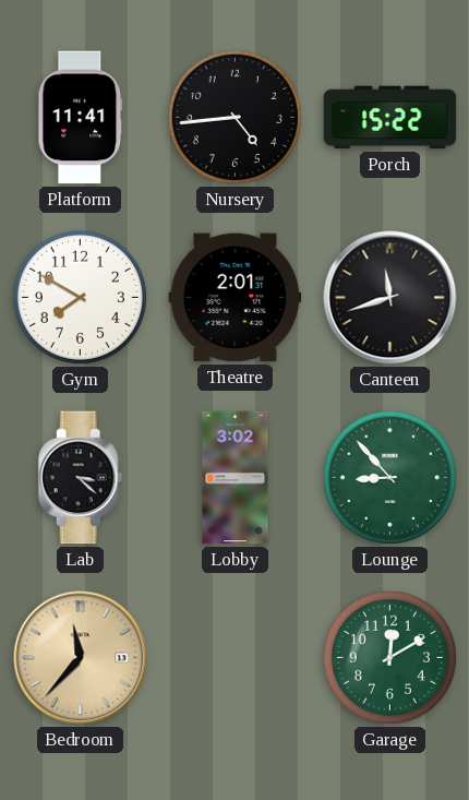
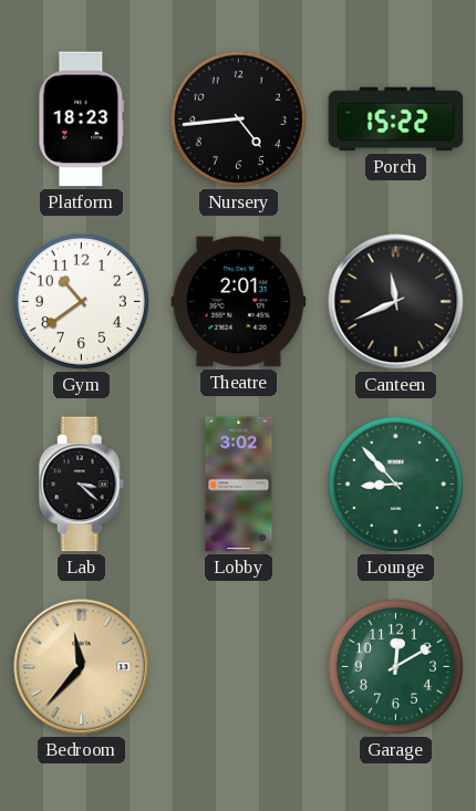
Platform: 11:41 -> 18:23
Gym: 7:50 -> 10:39
Canteen: 11:42 -> 11:41
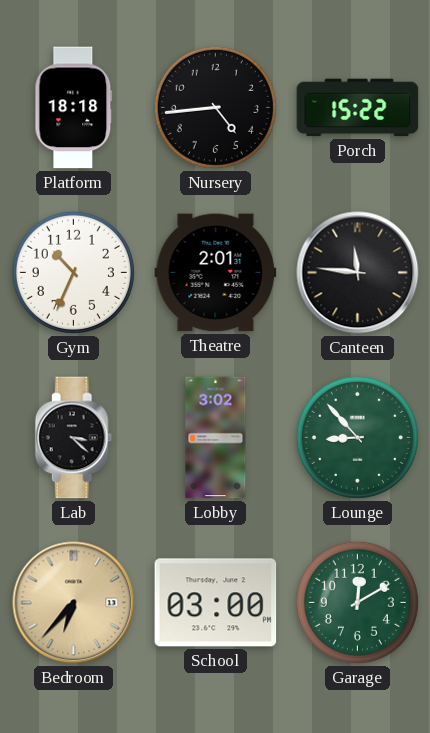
Platform: 18:23 -> 18:18
Gym: 10:39 -> 10:34
Canteen: 11:41 -> 11:46
Bedroom: 11:37 -> 6:37
School: none -> 03:00
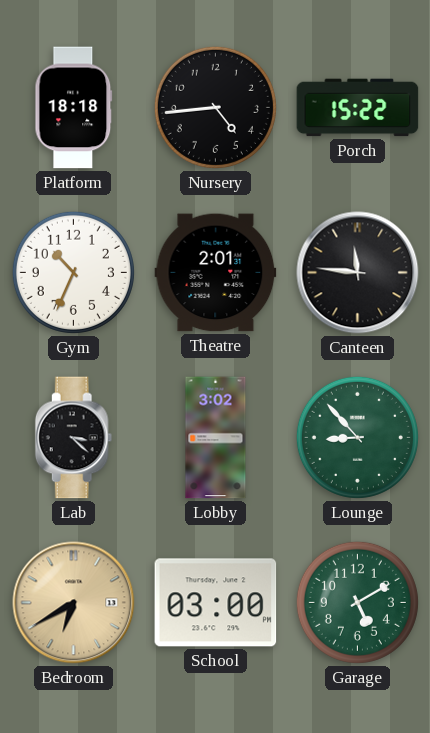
Bedroom: 6:37 -> 6:40
Garage: 12:10 -> 5:10
